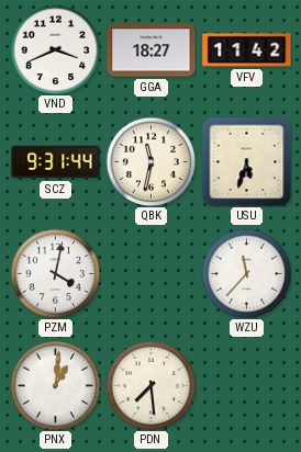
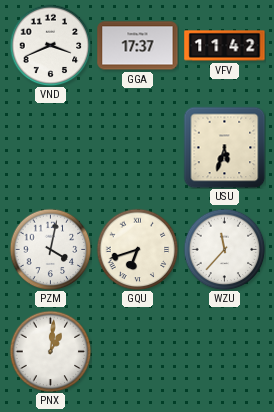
GGA: 18:27 -> 17:37
SCZ: 9:31 -> none
QBK: 11:32 -> none
GQU: none -> 6:42
PDN: 7:29 -> none
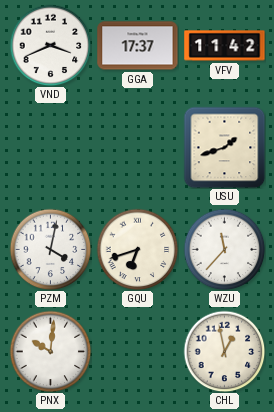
USU: 5:33 -> 1:42
PNX: 1:01 -> 10:01
CHL: none -> 12:58
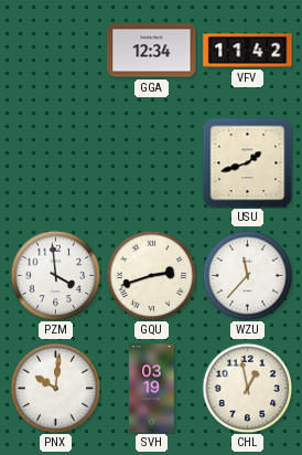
VND: 3:41 -> none
GGA: 17:37 -> 12:34
PZM: 4:02 -> 3:59
GQU: 6:42 -> 2:42
SVH: none -> 03:19
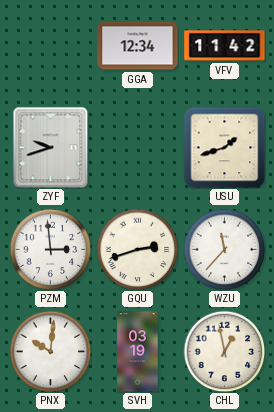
ZYF: none -> 9:42
PZM: 3:59 -> 2:59
